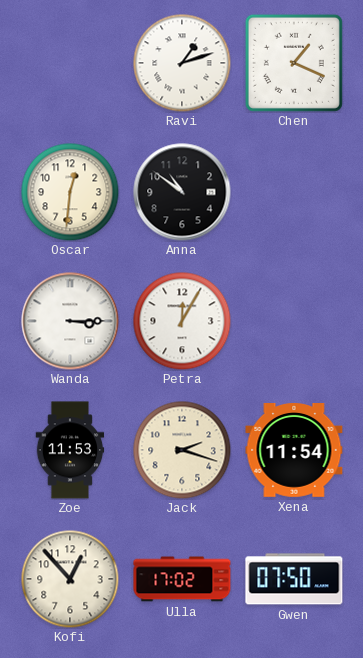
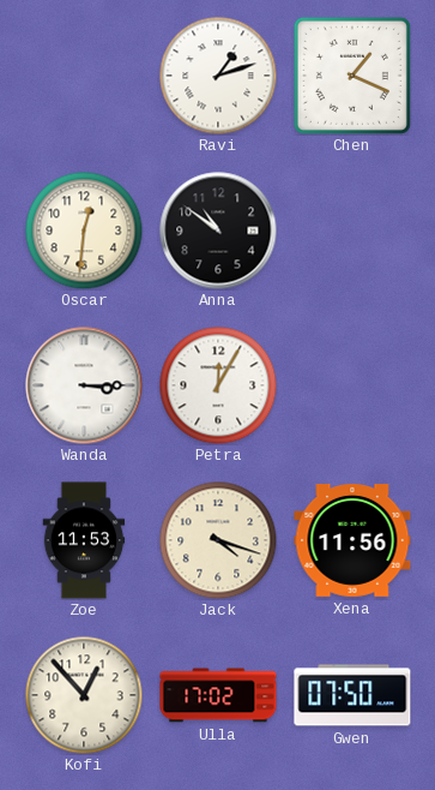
Jack: 2:18 -> 4:18
Xena: 11:54 -> 11:56
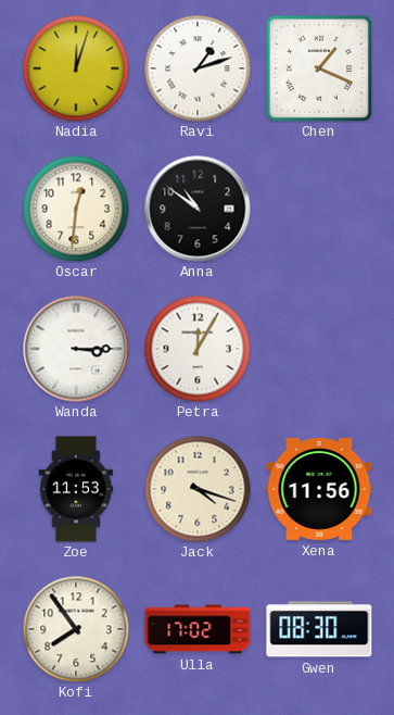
Nadia: none -> 12:03
Kofi: 12:53 -> 7:54
Gwen: 07:50 -> 08:30
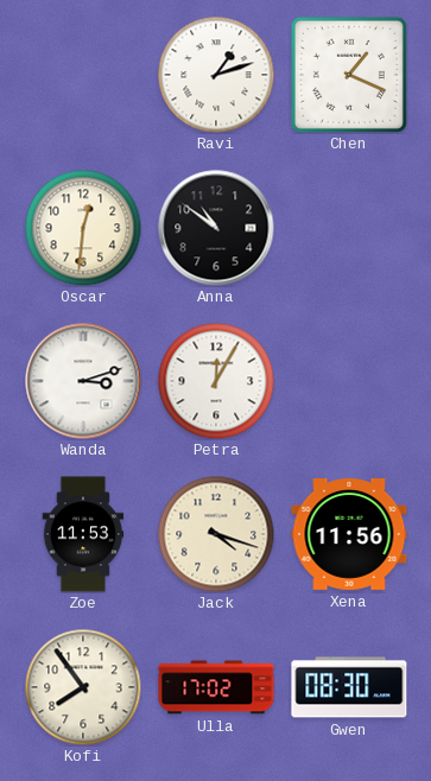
Nadia: 12:03 -> none
Wanda: 3:15 -> 3:12
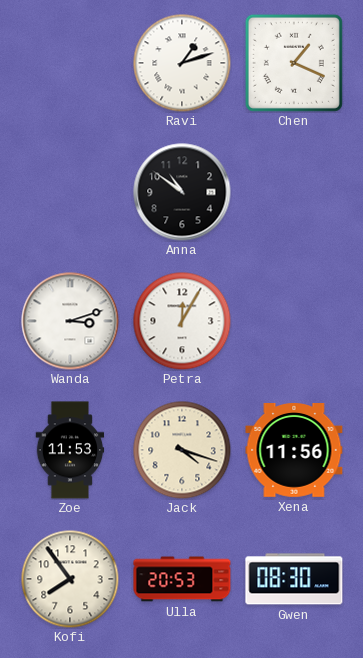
Oscar: 12:31 -> none
Ulla: 17:02 -> 20:53
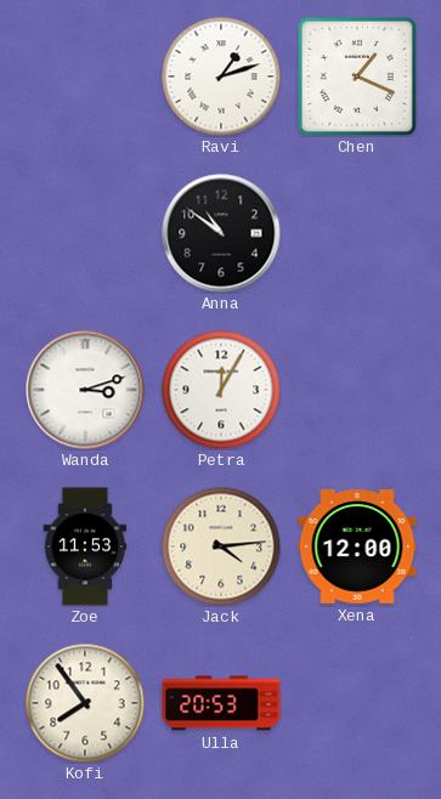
Jack: 4:18 -> 4:14
Xena: 11:56 -> 12:00
Gwen: 08:30 -> none
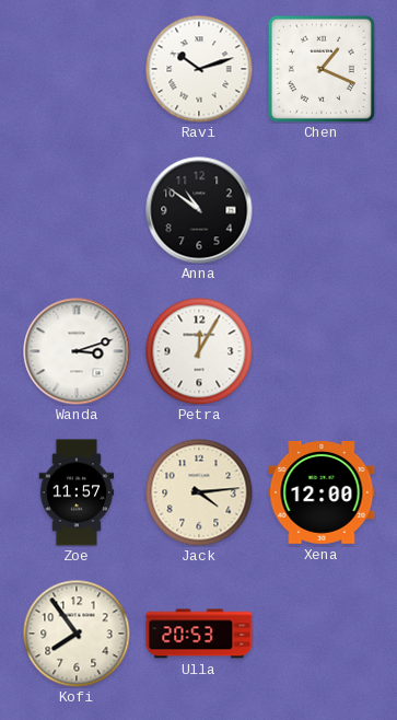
Ravi: 1:12 -> 10:12
Zoe: 11:53 -> 11:57
